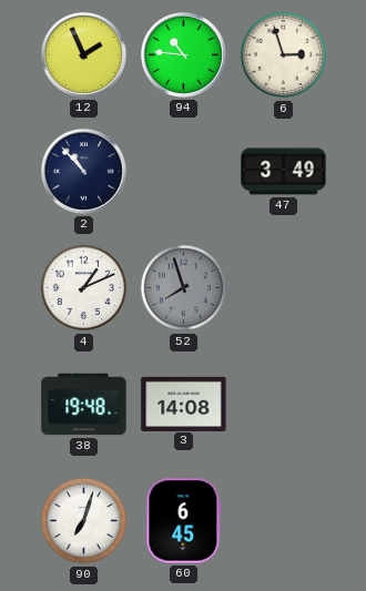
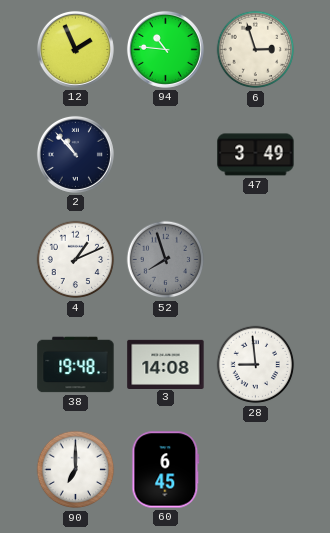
28: none -> 8:59
90: 7:03 -> 7:00
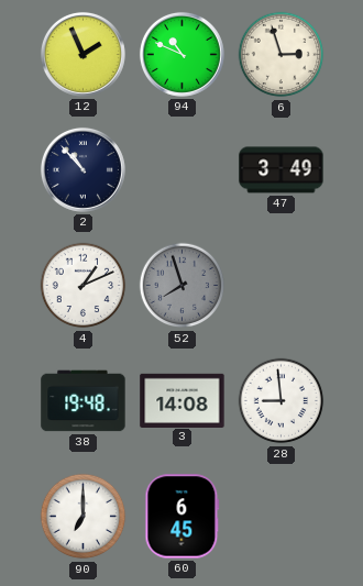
94: 10:46 -> 10:49
